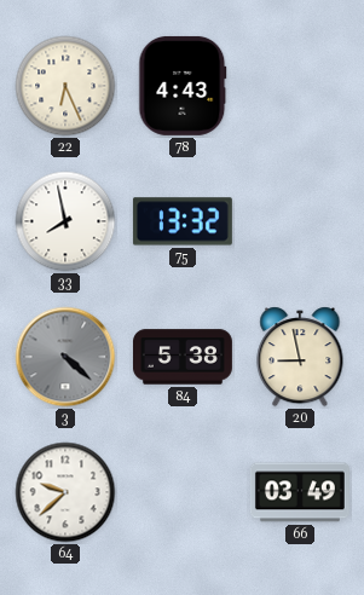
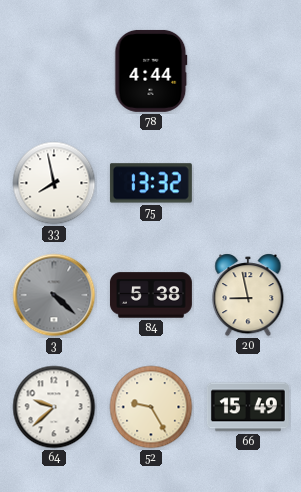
22: 6:26 -> none
78: 4:43 -> 4:44
52: none -> 9:25
66: 03:49 -> 15:49
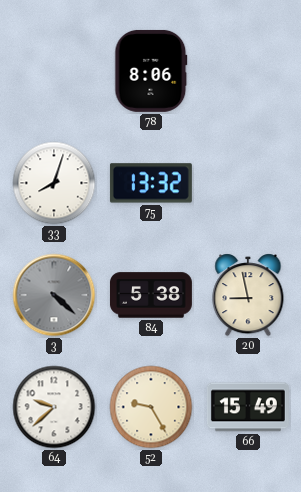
78: 4:44 -> 8:06
33: 7:58 -> 8:03
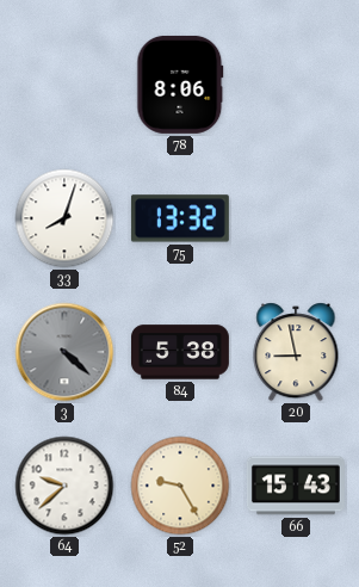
66: 15:49 -> 15:43
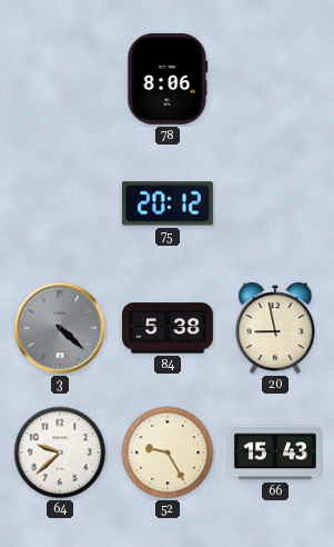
33: 8:03 -> none
75: 13:32 -> 20:12
